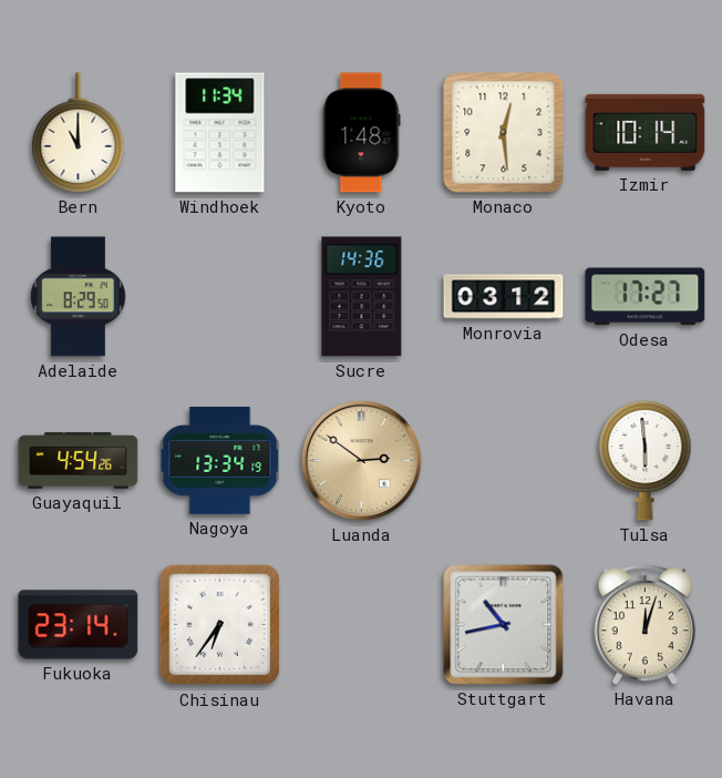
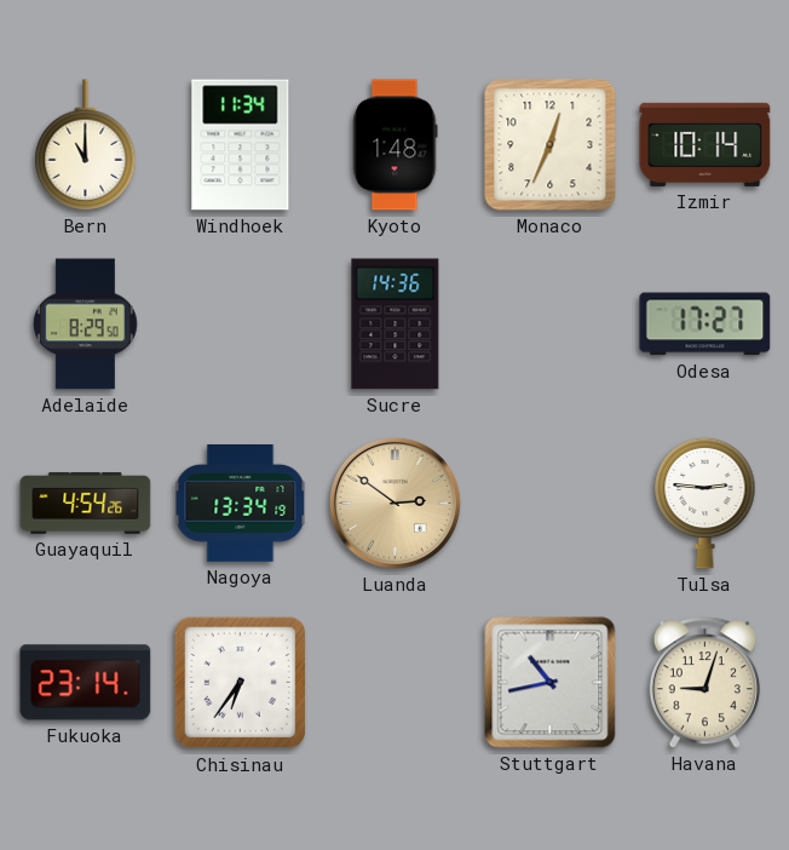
Monaco: 12:29 -> 12:34
Monrovia: 03:12 -> none
Tulsa: 5:59 -> 2:46
Havana: 12:03 -> 9:03
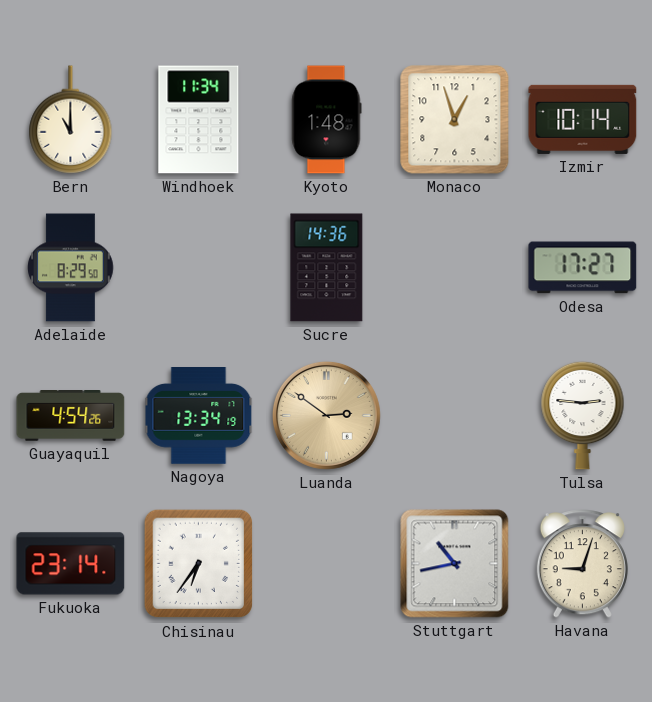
Monaco: 12:34 -> 12:57
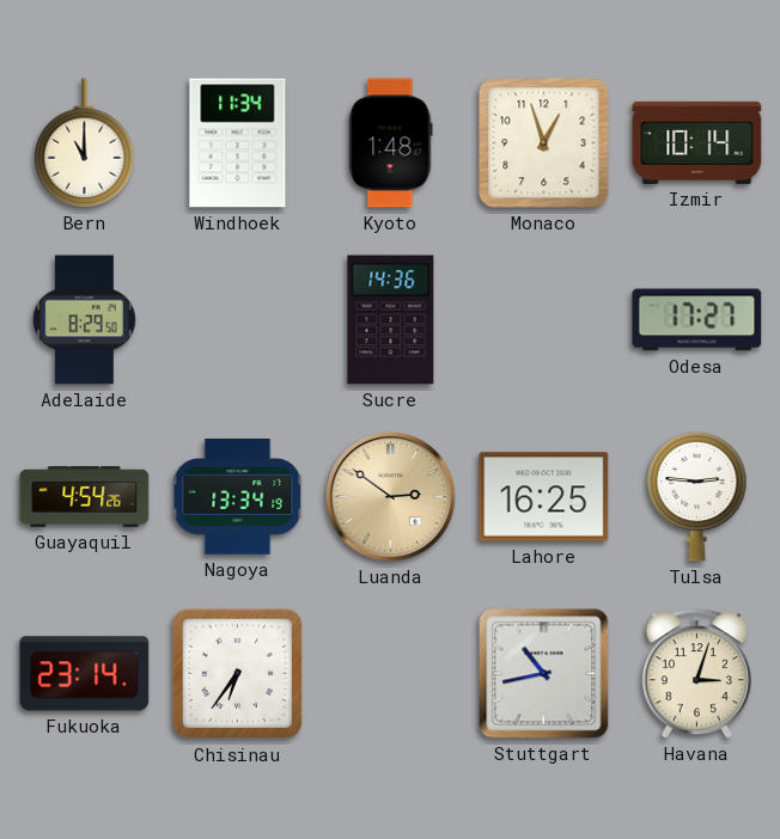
Lahore: none -> 16:25
Havana: 9:03 -> 3:03
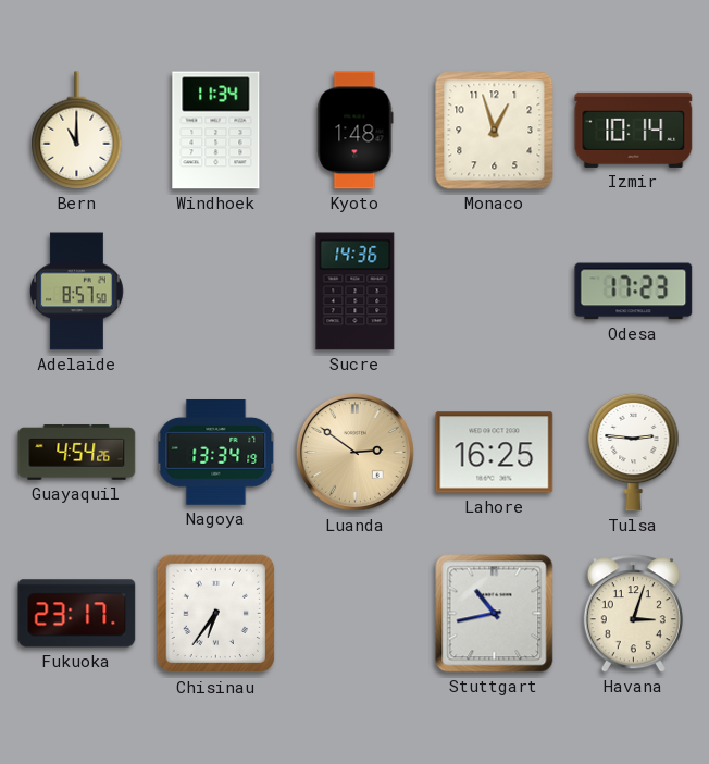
Adelaide: 8:29 -> 8:57
Odesa: 17:27 -> 17:23
Fukuoka: 23:14 -> 23:17
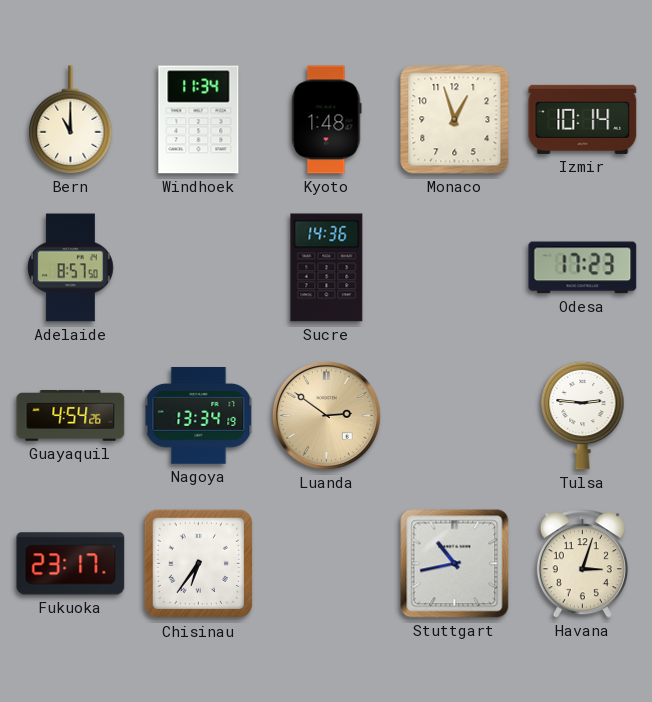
Lahore: 16:25 -> none
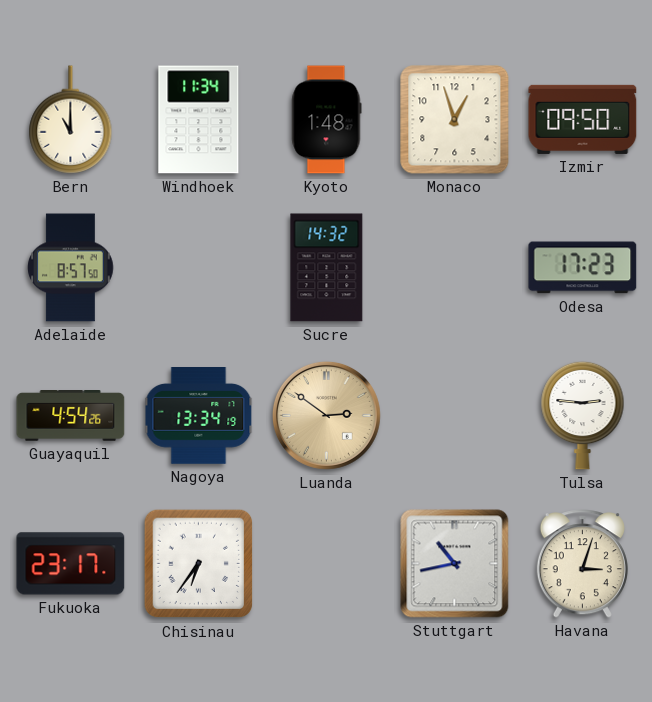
Izmir: 10:14 -> 09:50
Sucre: 14:36 -> 14:32
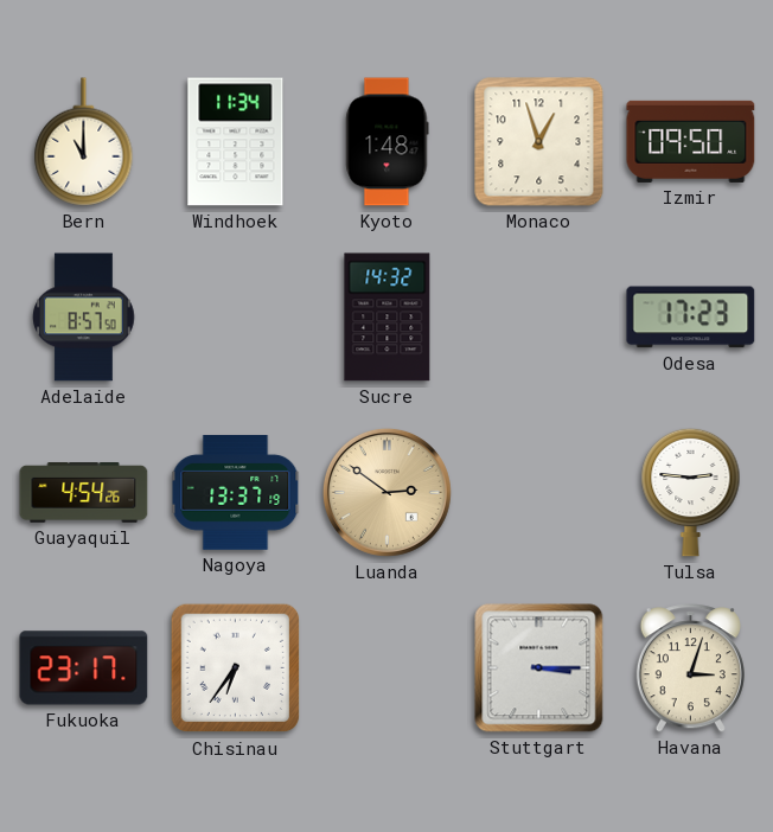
Nagoya: 13:34 -> 13:37
Stuttgart: 10:43 -> 3:15
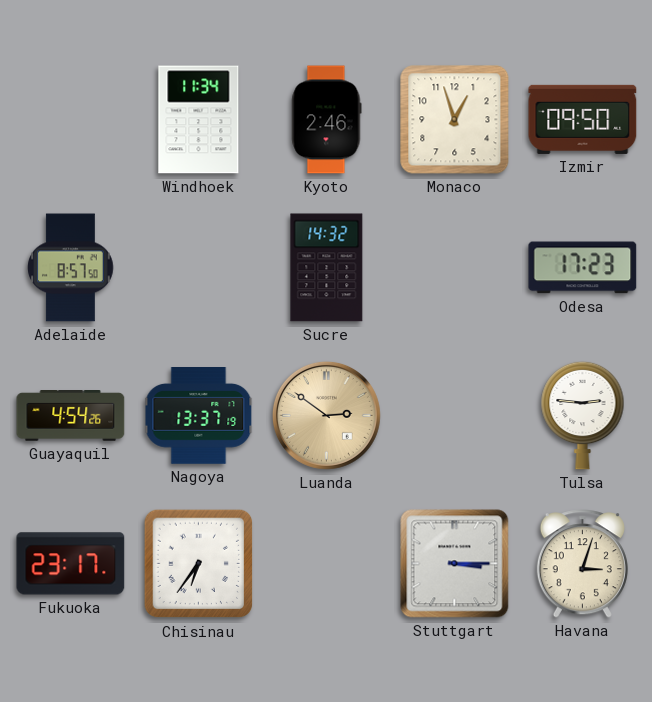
Bern: 11:00 -> none
Kyoto: 1:48 -> 2:46
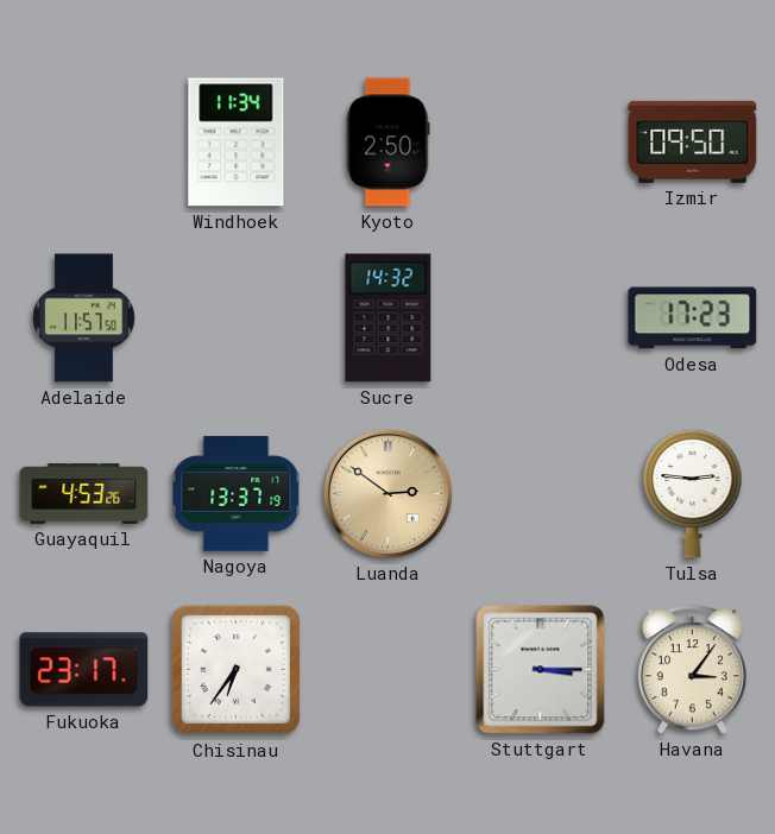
Kyoto: 2:46 -> 2:50
Monaco: 12:57 -> none
Adelaide: 8:57 -> 11:57
Guayaquil: 4:54 -> 4:53
Havana: 3:03 -> 3:06
